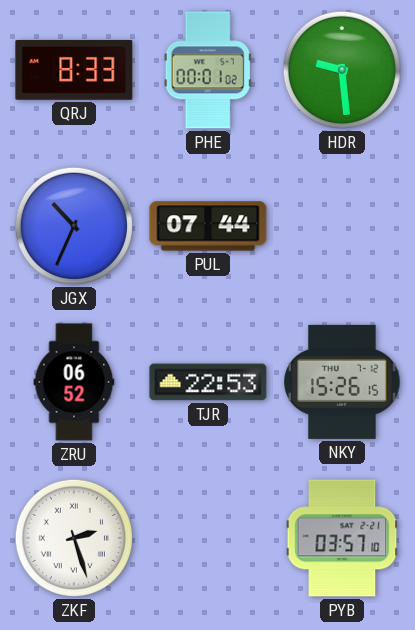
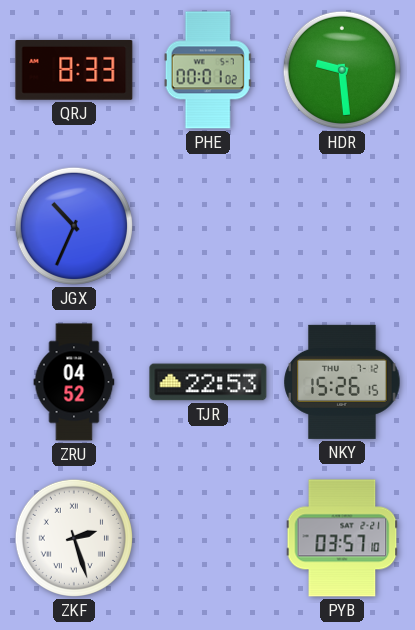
PUL: 07:44 -> none
ZRU: 06:52 -> 04:52
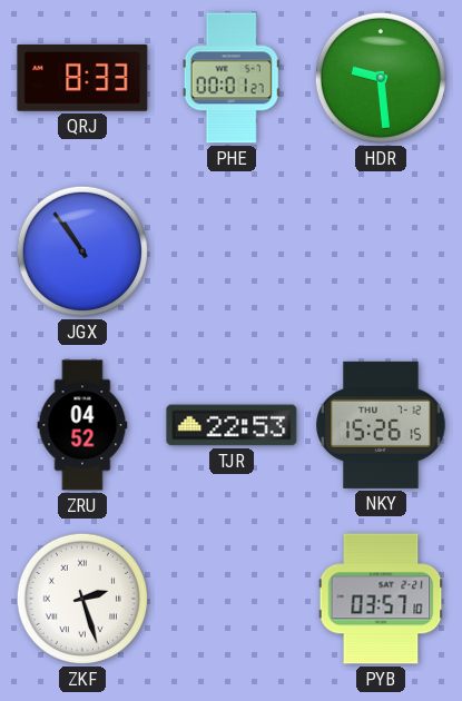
PHE: 00:01:02 -> 00:01:27
JGX: 10:34 -> 10:54
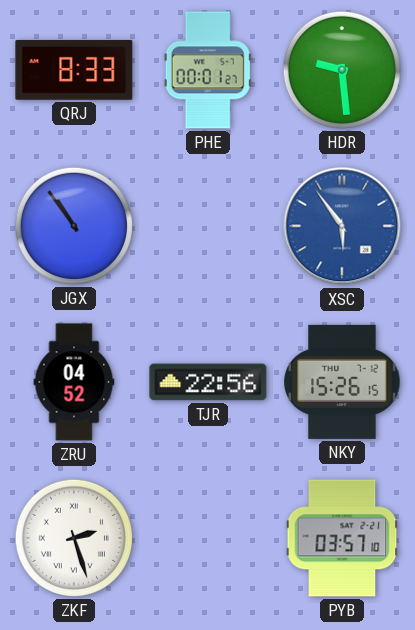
XSC: none -> 5:54
TJR: 22:53 -> 22:56
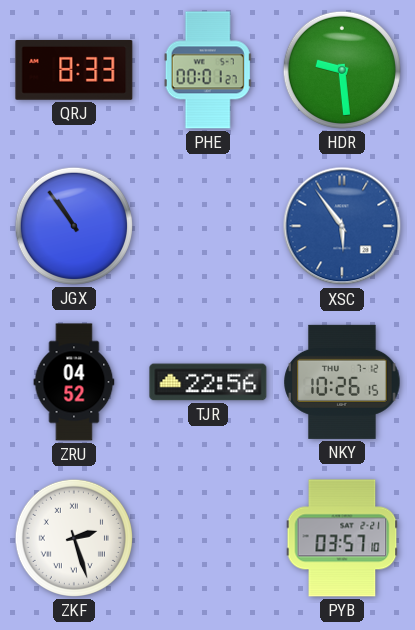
NKY: 15:26 -> 10:26
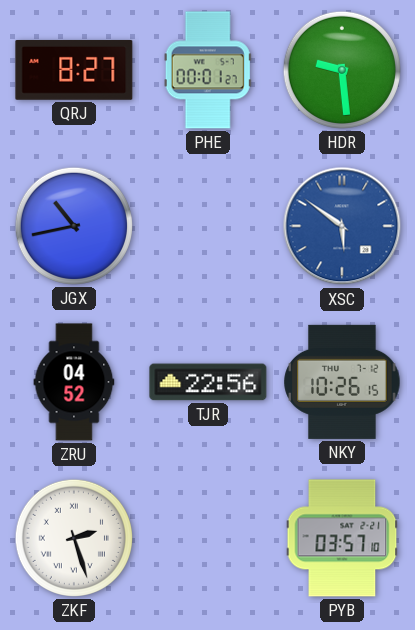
QRJ: 8:33 -> 8:27
JGX: 10:54 -> 10:43
XSC: 5:54 -> 5:51
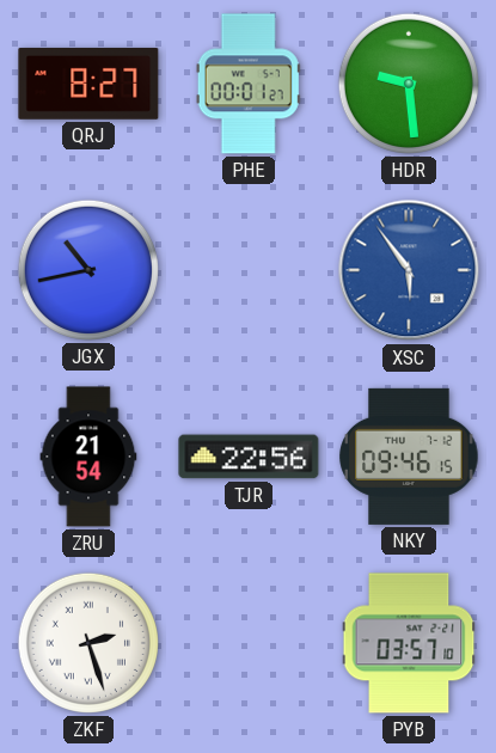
XSC: 5:51 -> 5:54
ZRU: 04:52 -> 21:54
NKY: 10:26 -> 09:46
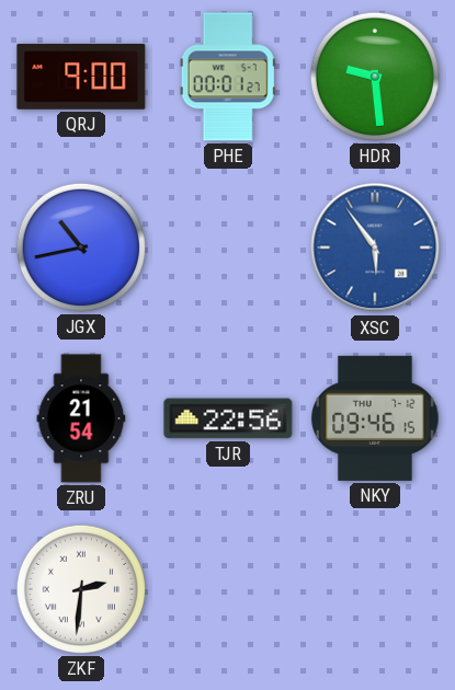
QRJ: 8:27 -> 9:00
ZKF: 2:27 -> 2:31
PYB: 03:57 -> none
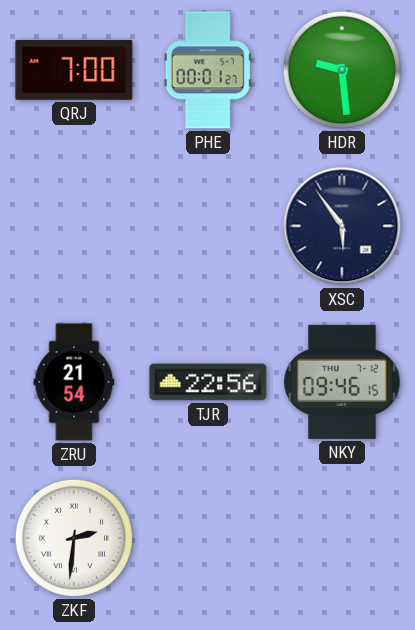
QRJ: 9:00 -> 7:00
JGX: 10:43 -> none
XSC dial: blue -> navy
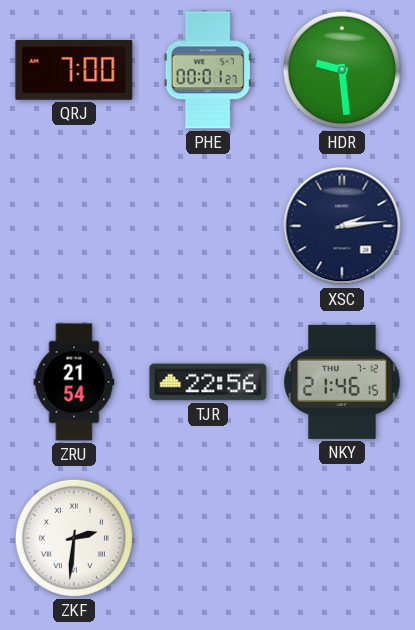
XSC: 5:54 -> 2:14
NKY: 09:46 -> 21:46
